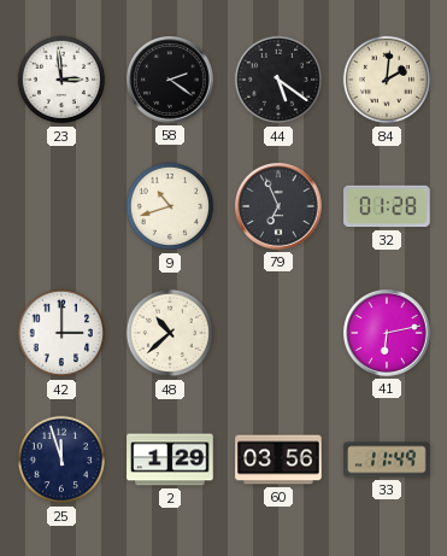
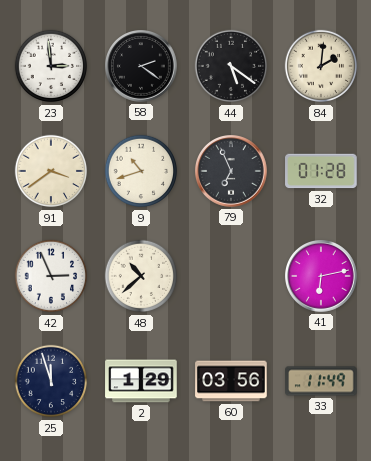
91: none -> 3:39
42: 3:00 -> 2:56
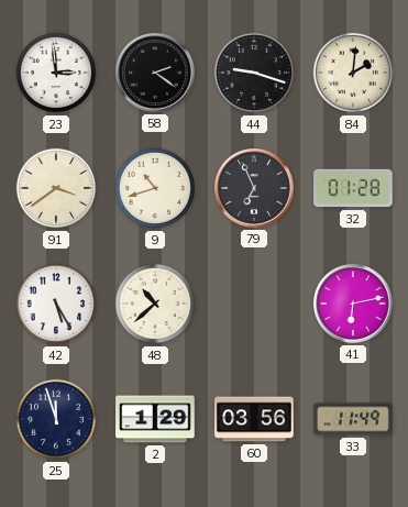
44: 5:21 -> 9:18
42: 2:56 -> 5:25
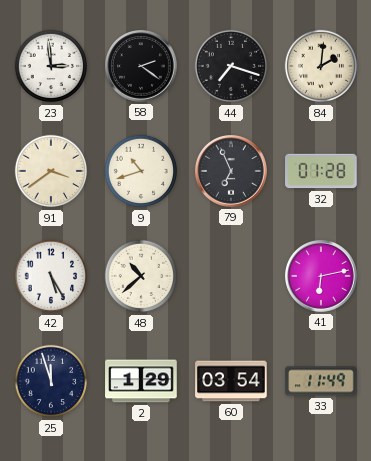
44: 9:18 -> 7:18
60: 03:56 -> 03:54
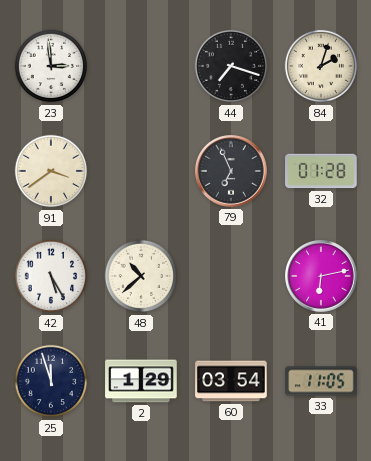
58: 2:21 -> none
84: 2:01 -> 2:03
9: 10:42 -> none
33: 11:49 -> 11:05
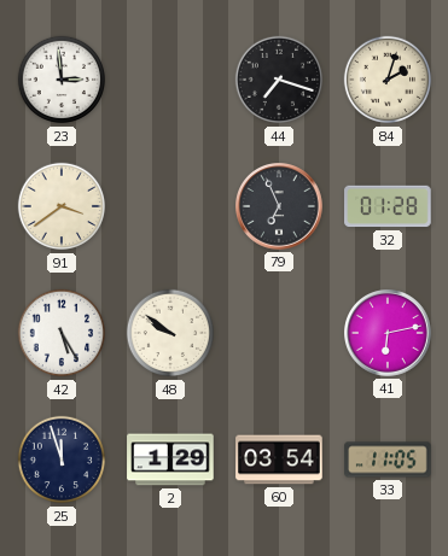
48: 10:38 -> 9:51
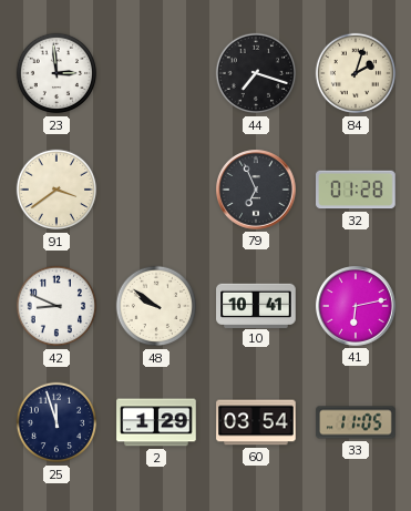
42: 5:25 -> 8:49
10: none -> 10:41
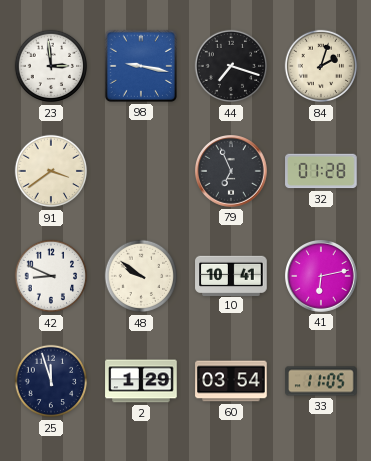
98: none -> 9:17
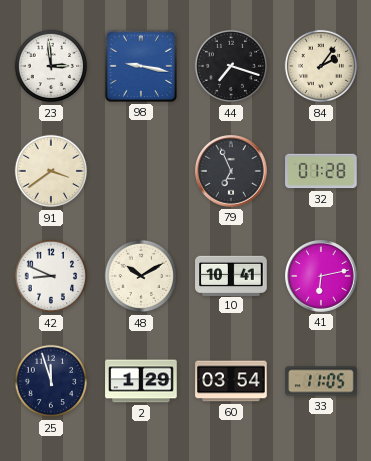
84: 2:03 -> 2:06
48: 9:51 -> 10:10
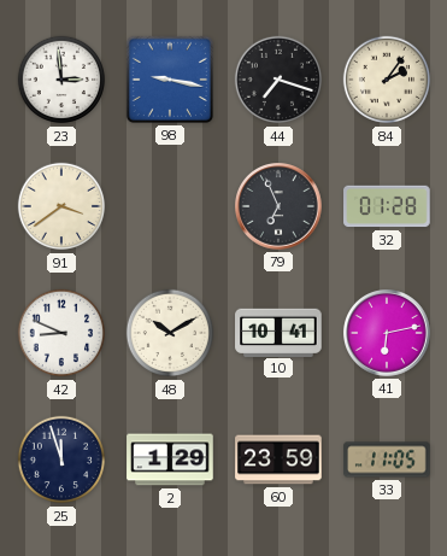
60: 03:54 -> 23:59
